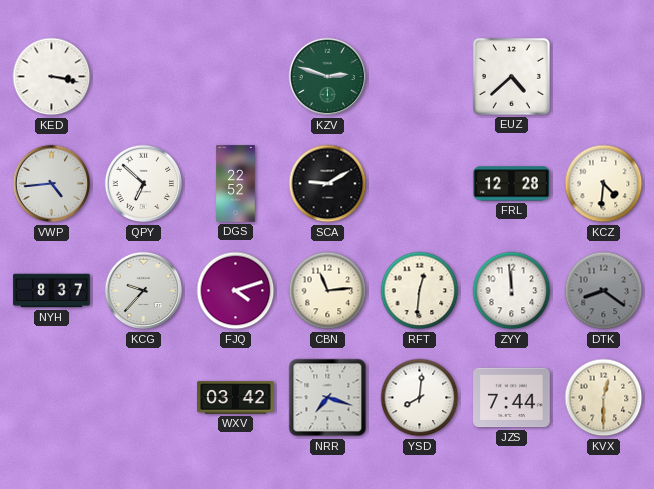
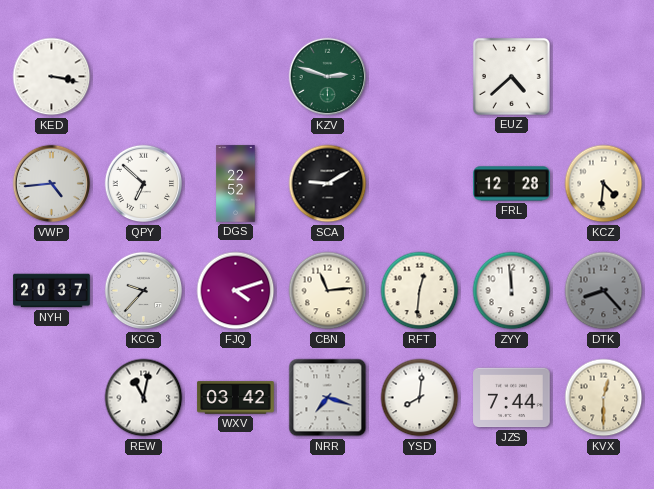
NYH: 8:37 -> 20:37
DTK: 8:21 -> 8:23
REW: none -> 11:02
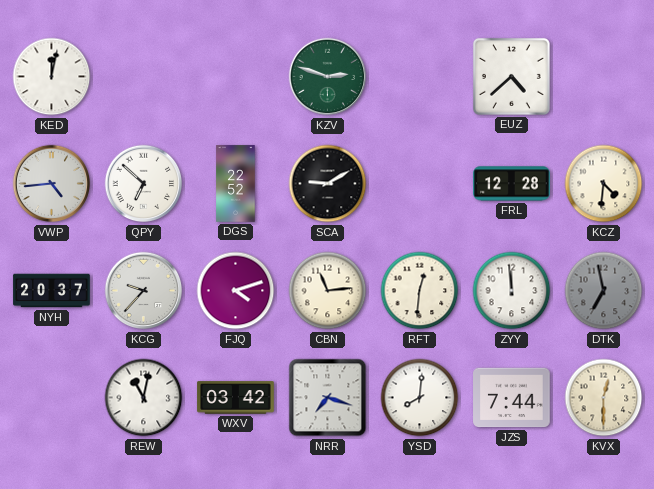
KED: 3:17 -> 12:02
DTK: 8:23 -> 6:58
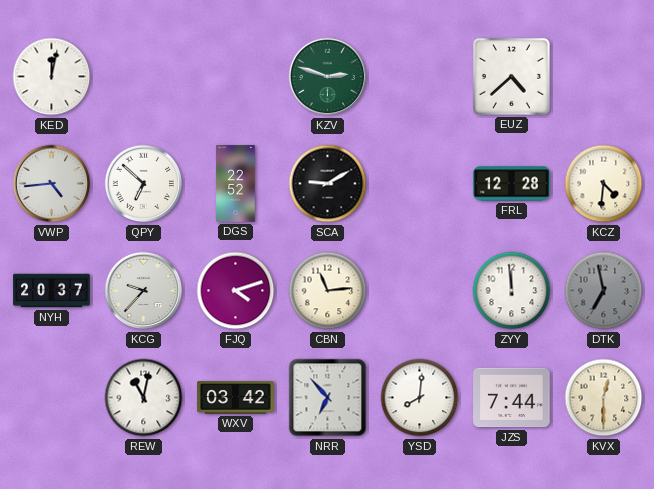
RFT: 12:31 -> none
NRR: 7:18 -> 6:53
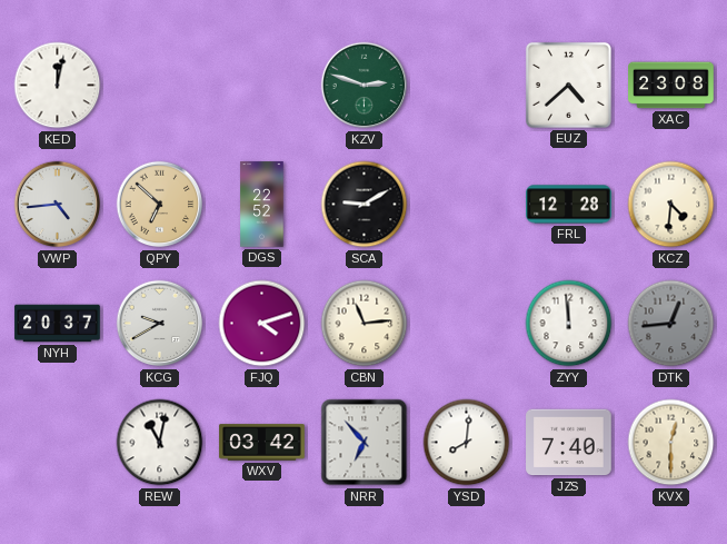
XAC: none -> 23:08
QPY dial: white -> champagne
KCG: 9:37 -> 9:40
DTK: 6:58 -> 12:44
JZS: 7:44 -> 7:40
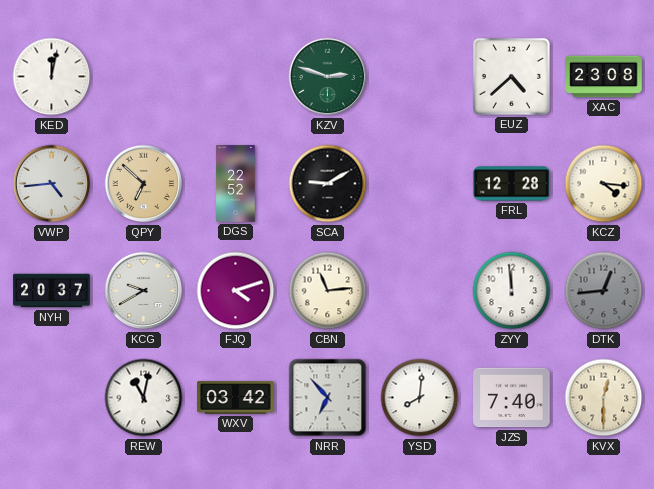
KCZ: 4:31 -> 4:16
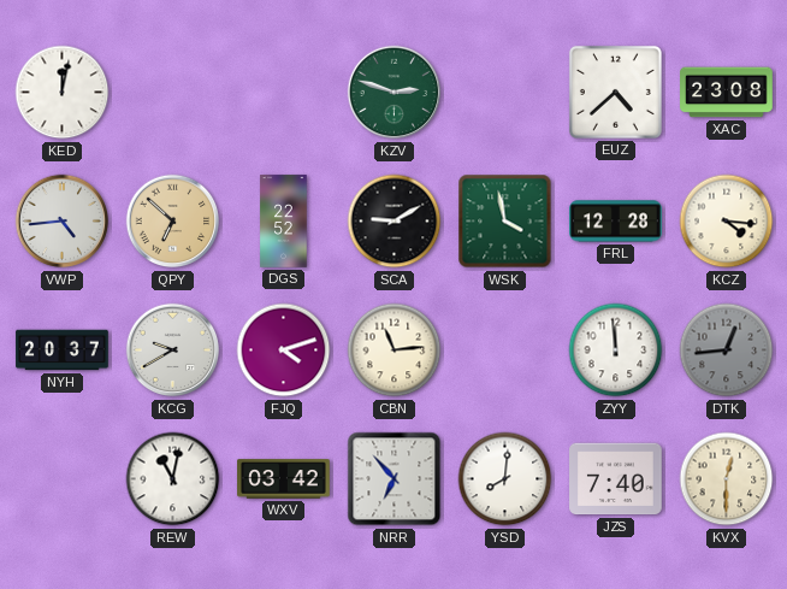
WSK: none -> 3:58
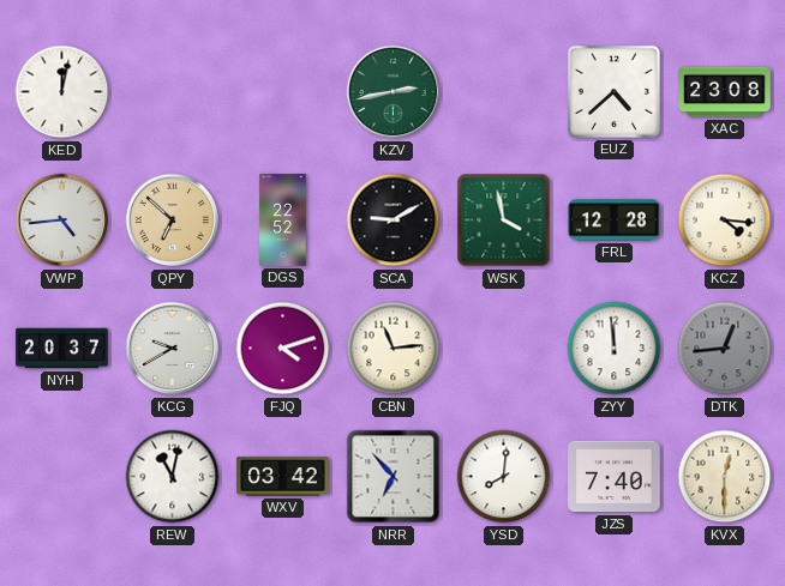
KZV: 2:48 -> 2:43
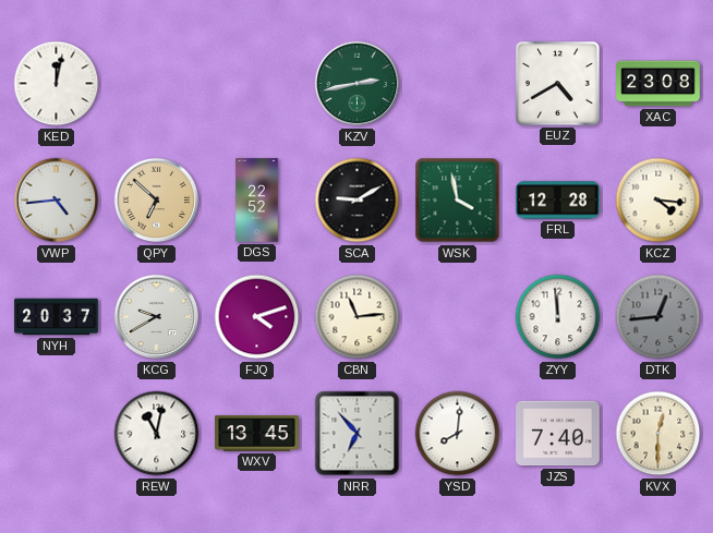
EUZ: 4:38 -> 4:40
WXV: 03:42 -> 13:45
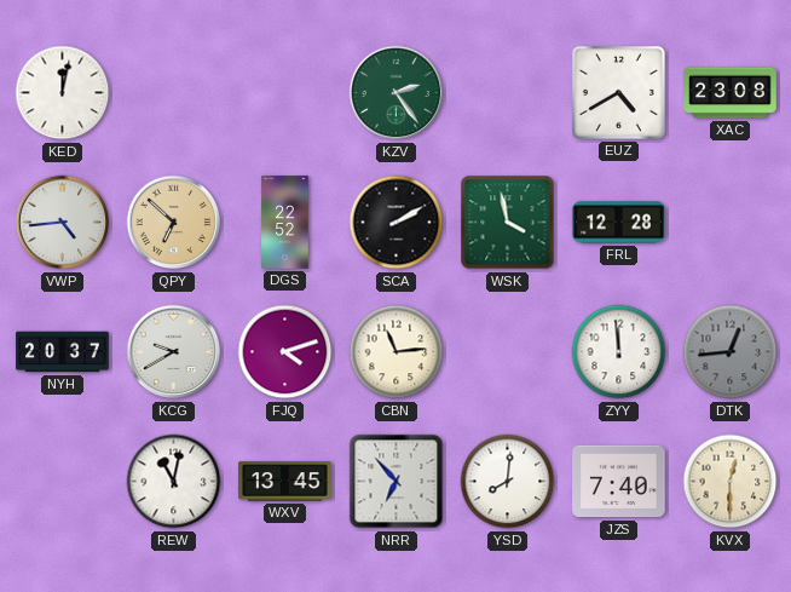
KZV: 2:43 -> 2:24
SCA: 9:10 -> 2:10
KCZ: 4:16 -> none
